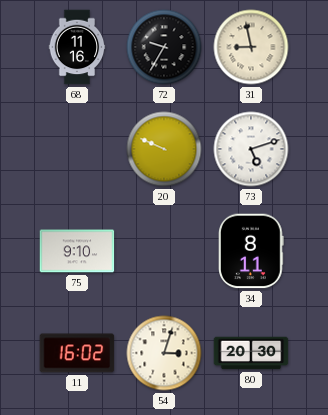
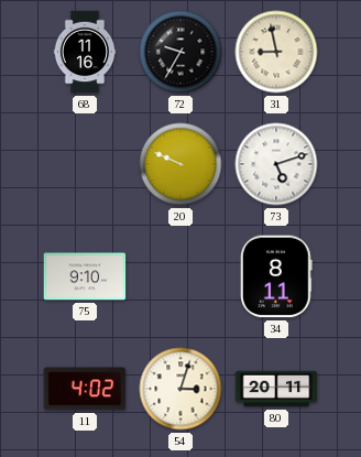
11: 16:02 -> 4:02
80: 20:30 -> 20:11
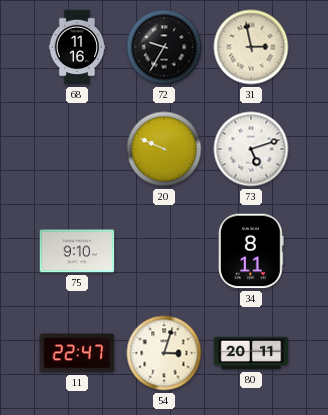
31: 8:58 -> 2:58
11: 4:02 -> 22:47
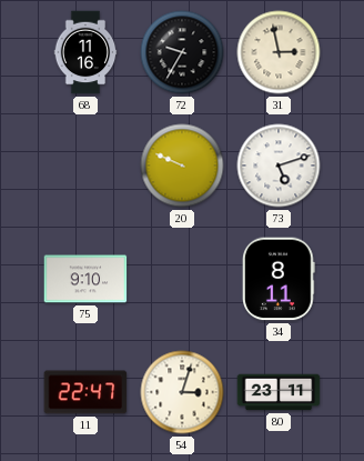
80: 20:11 -> 23:11
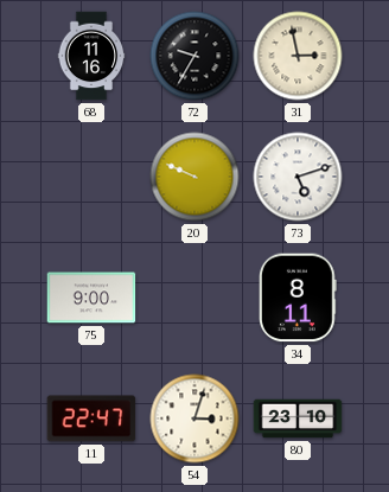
75: 9:10 -> 9:00
80: 23:11 -> 23:10
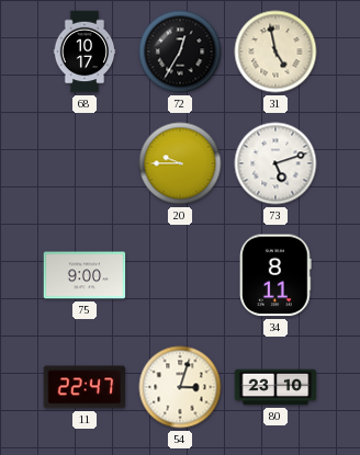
68: 11:16 -> 10:17
72: 9:35 -> 12:35
31: 2:58 -> 4:58
20: 9:49 -> 9:45
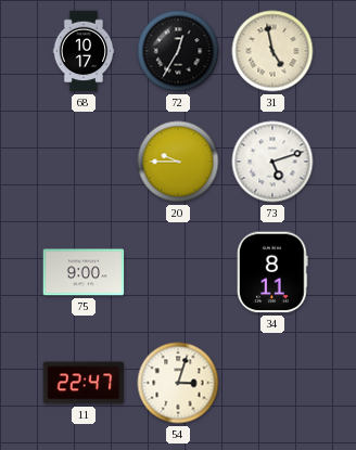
80: 23:10 -> none
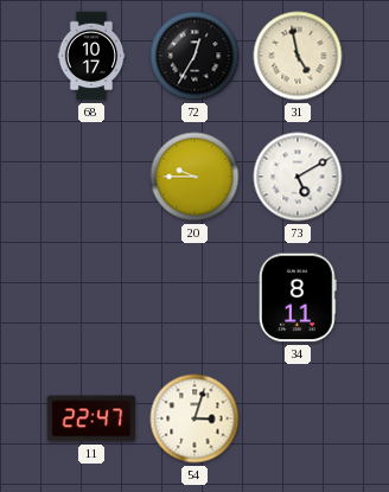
73: 5:12 -> 5:10
75: 9:00 -> none
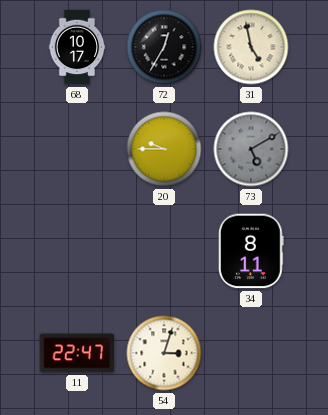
73 dial: white -> grey
